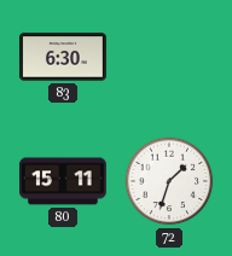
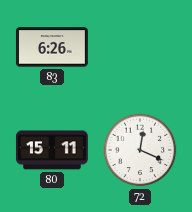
83: 6:30 -> 6:26
72: 1:33 -> 12:19
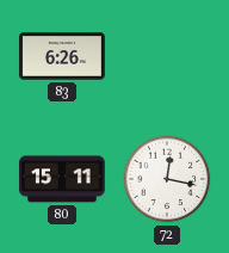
72: 12:19 -> 12:17
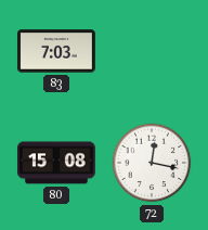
83: 6:26 -> 7:03
80: 15:11 -> 15:08
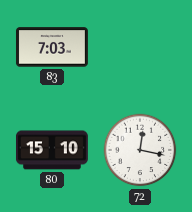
80: 15:08 -> 15:10
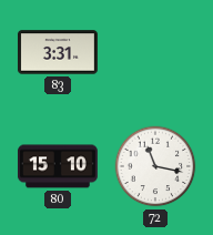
83: 7:03 -> 3:31
72: 12:17 -> 11:17
